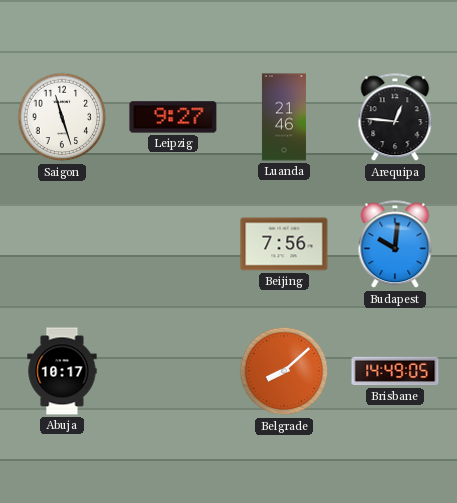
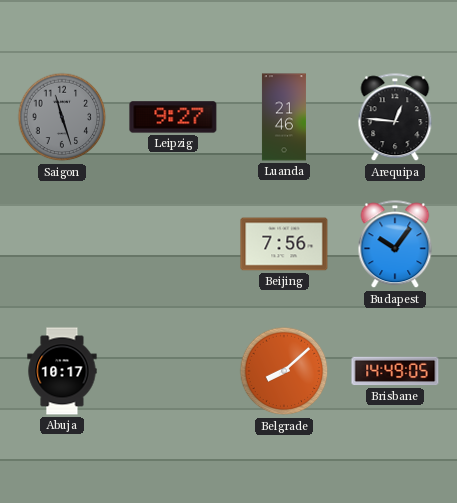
Saigon dial: white -> grey
Budapest: 10:01 -> 10:06
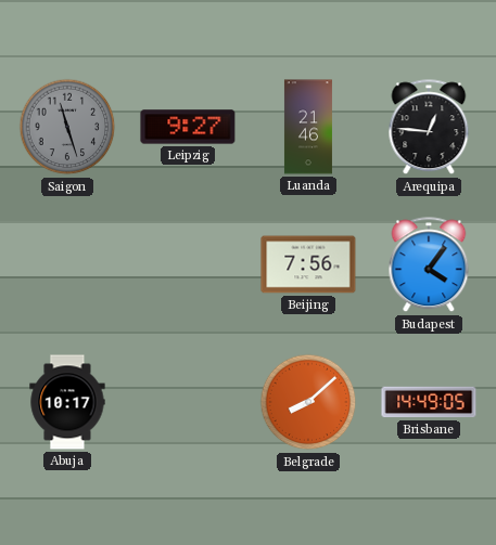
Budapest: 10:06 -> 4:06
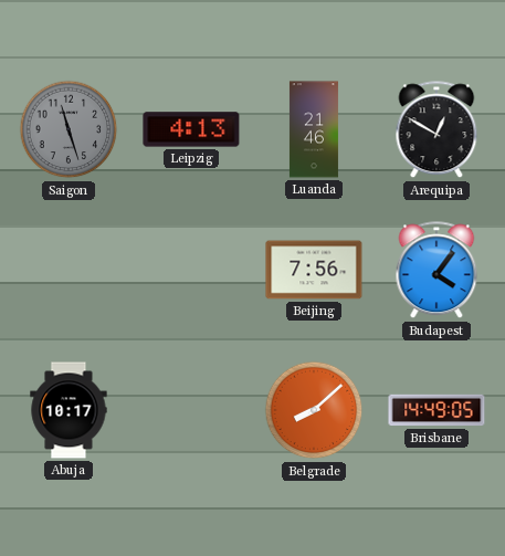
Leipzig: 9:27 -> 4:13
Arequipa: 12:46 -> 12:50
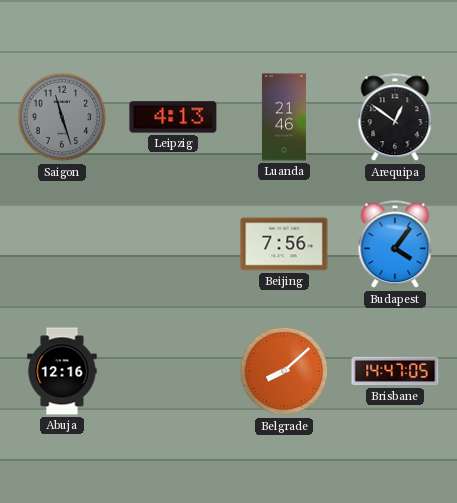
Arequipa: 12:50 -> 12:51
Abuja: 10:17 -> 12:16
Brisbane: 14:49 -> 14:47
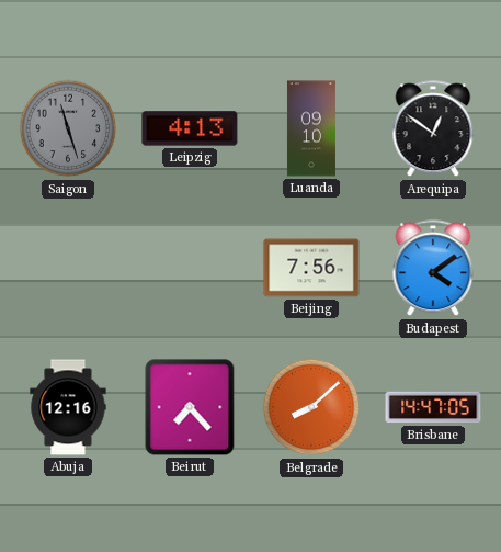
Luanda: 21:46 -> 09:10
Budapest: 4:06 -> 4:09
Beirut: none -> 7:23
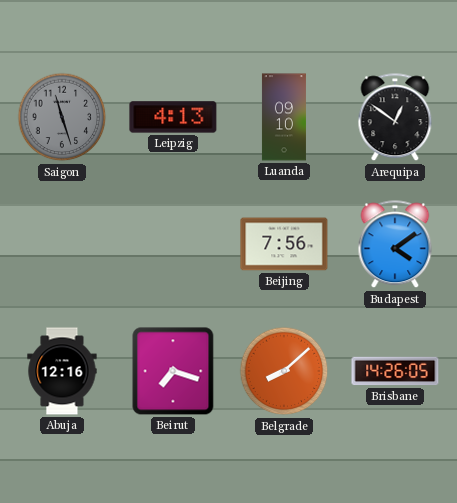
Beirut: 7:23 -> 7:18
Brisbane: 14:47 -> 14:26
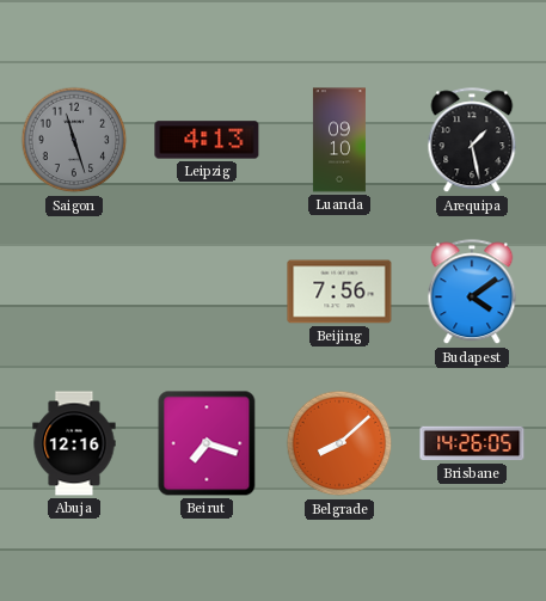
Arequipa: 12:51 -> 1:28
